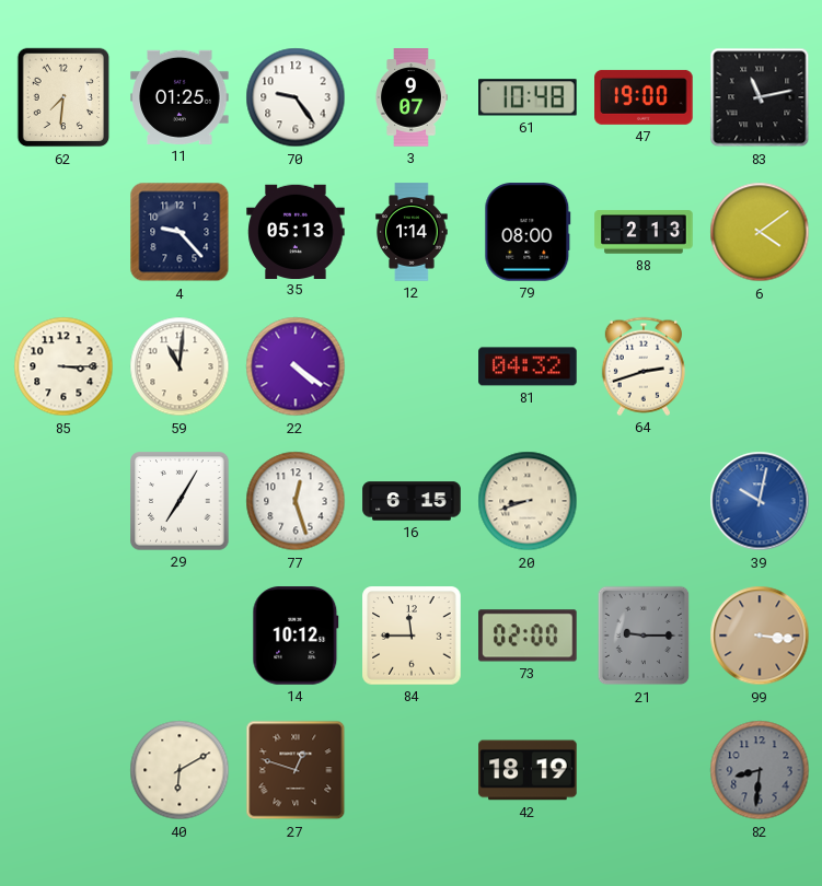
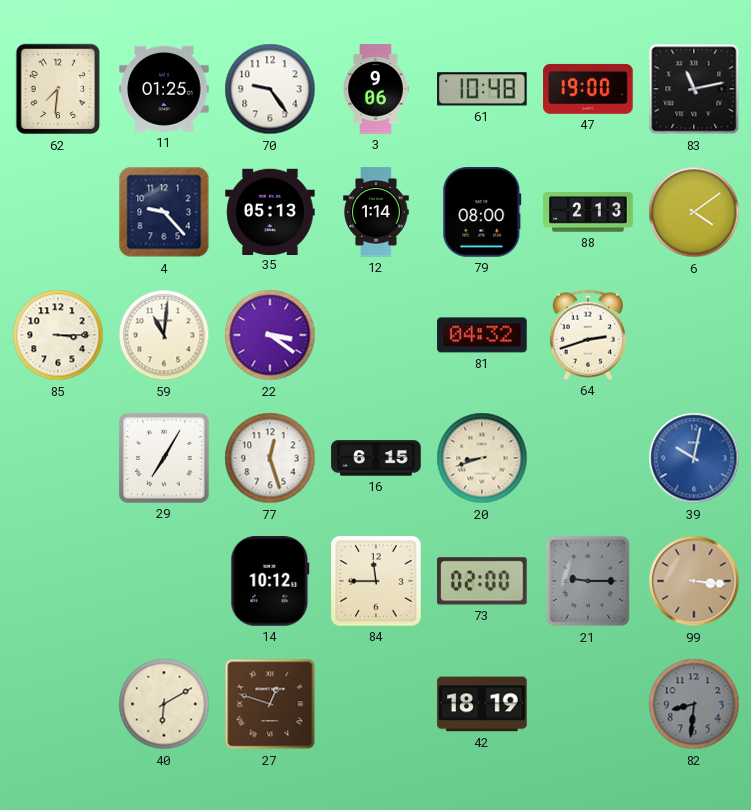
3: 9:07 -> 9:06
22: 4:21 -> 3:21
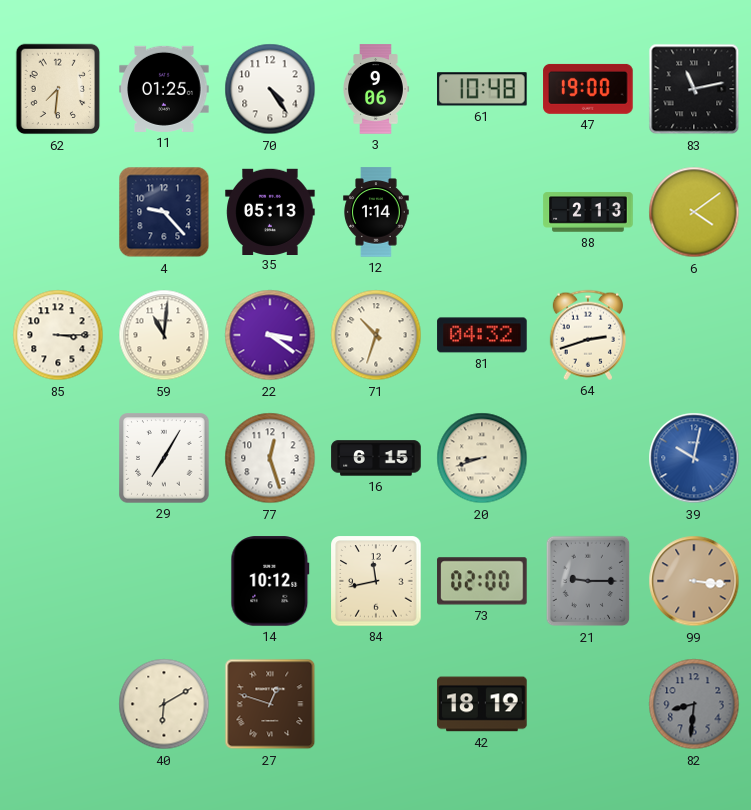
70: 9:24 -> 4:24
79: 08:00 -> none
71: none -> 10:33
84: 11:45 -> 11:43
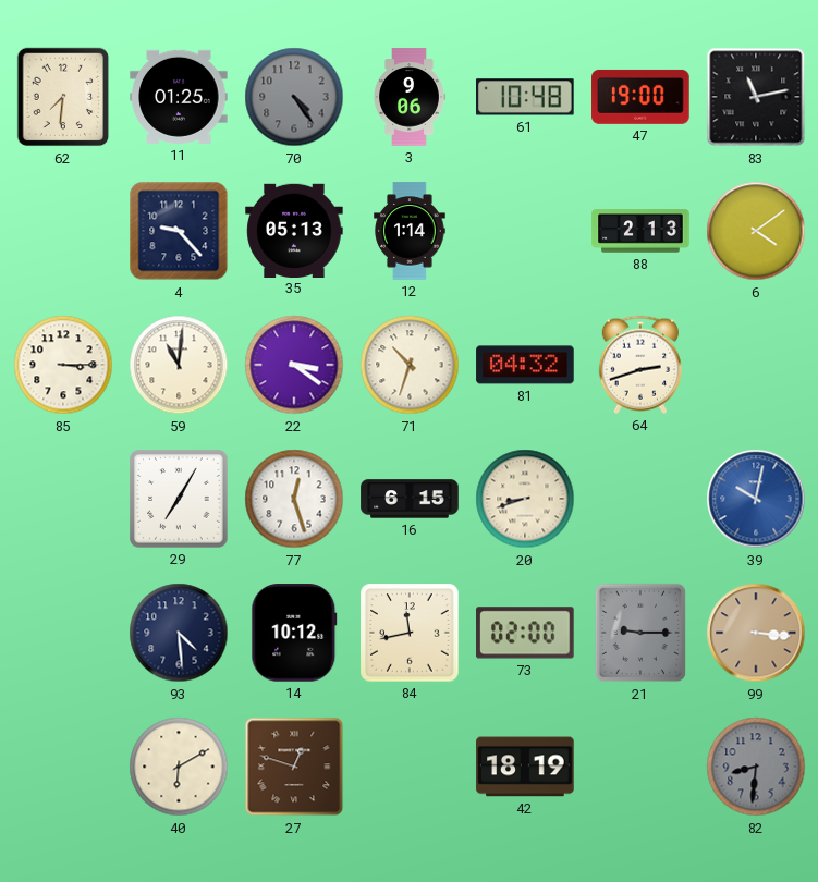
70 dial: white -> grey
93: none -> 4:29
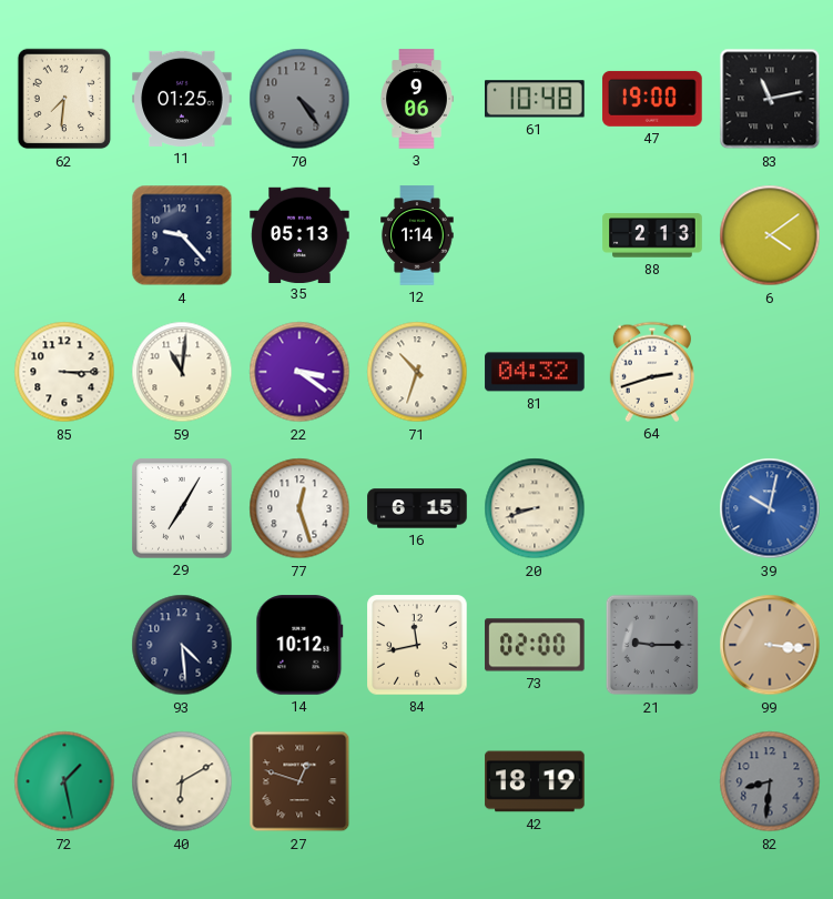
72: none -> 1:28
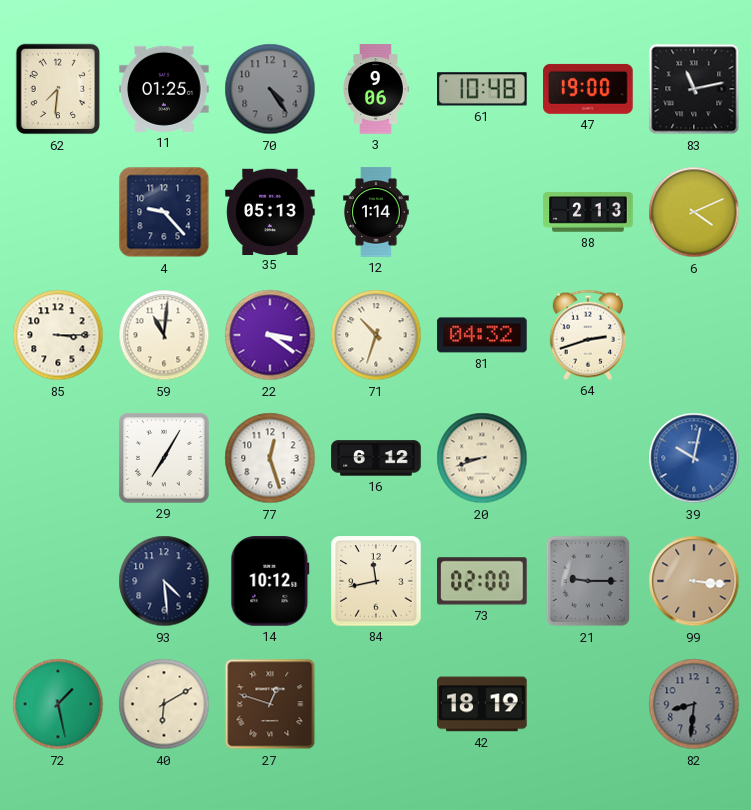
6: 4:09 -> 4:11
16: 6:15 -> 6:12
